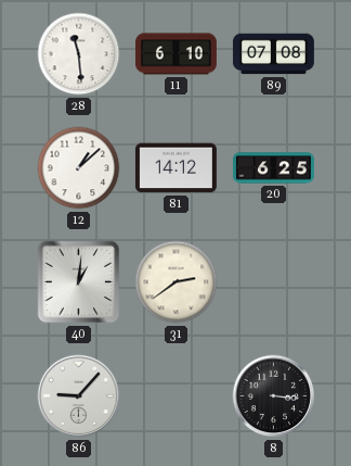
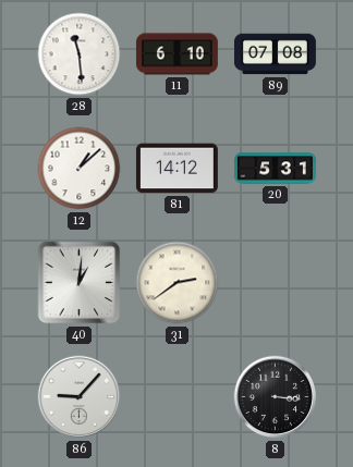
20: 6:25 -> 5:31
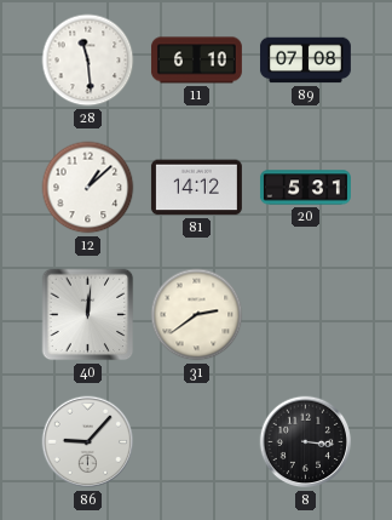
40: 1:01 -> 12:01
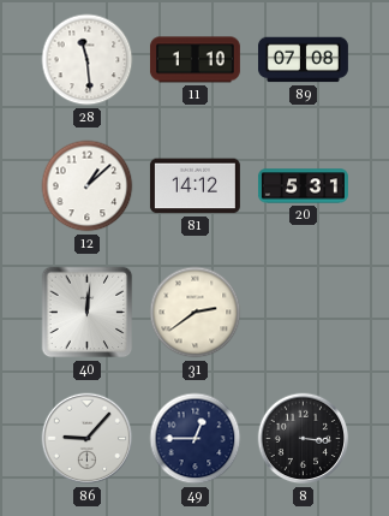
11: 6:10 -> 1:10
49: none -> 12:45
